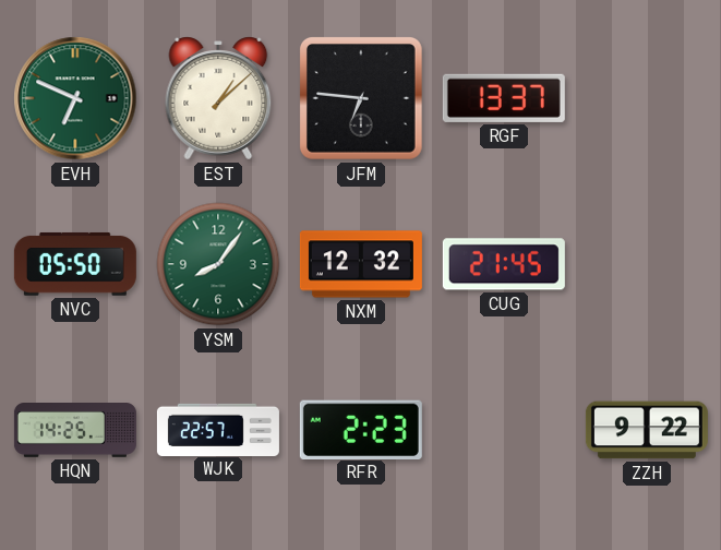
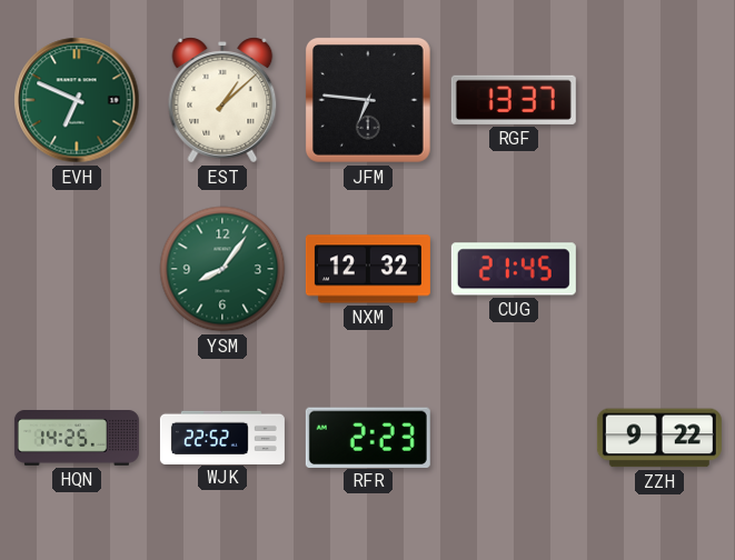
NVC: 05:50 -> none
WJK: 22:57 -> 22:52
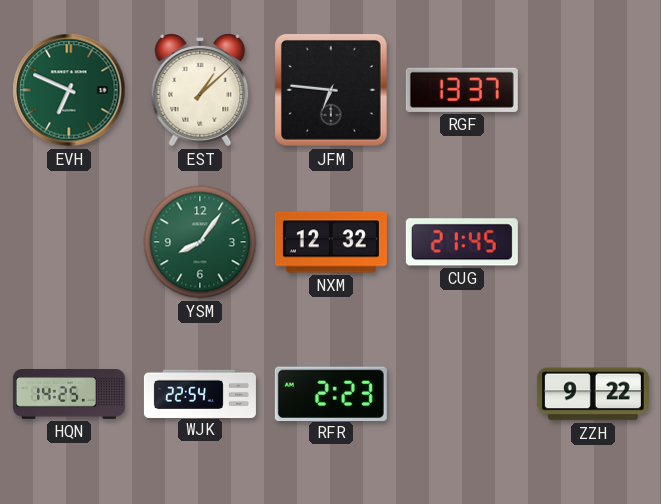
WJK: 22:52 -> 22:54
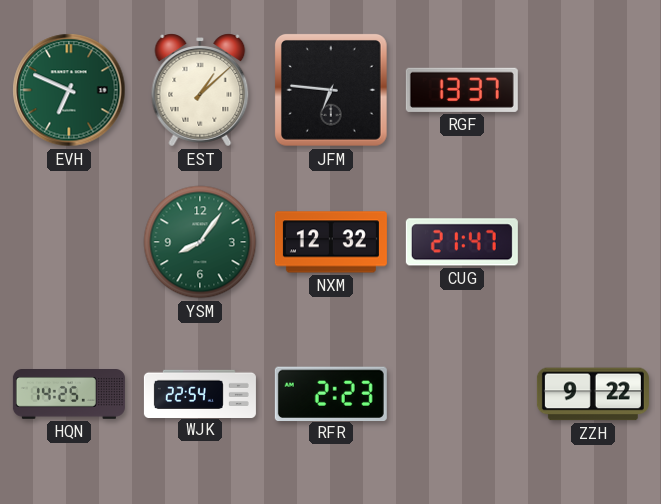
CUG: 21:45 -> 21:47
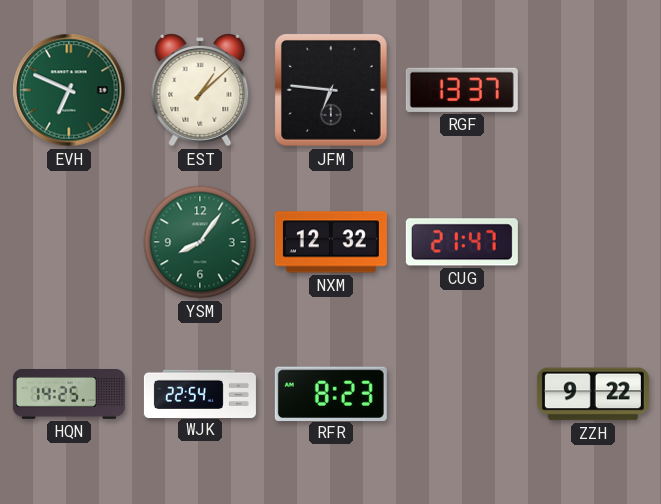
RFR: 2:23 -> 8:23
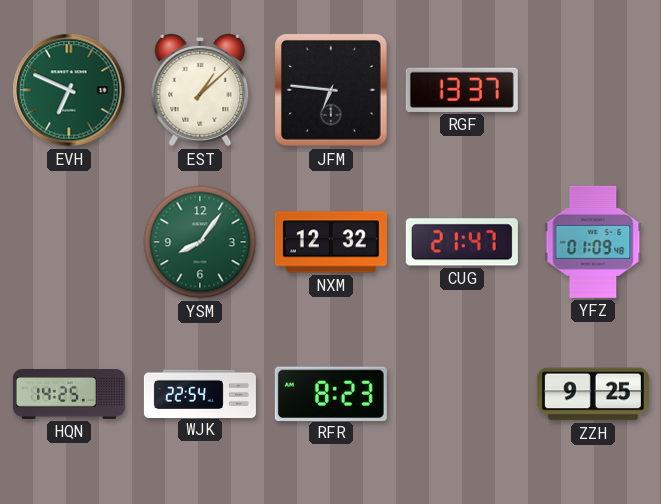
YFZ: none -> 01:09
ZZH: 9:22 -> 9:25
